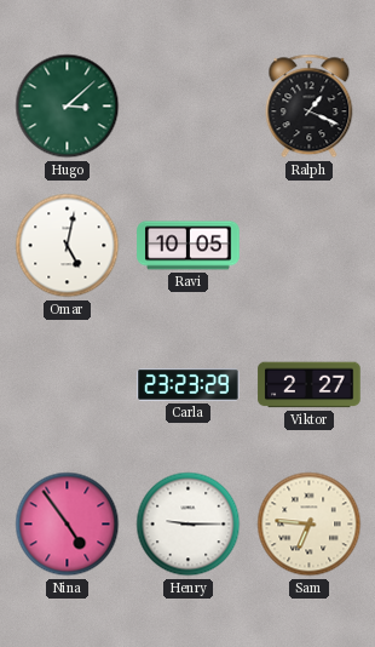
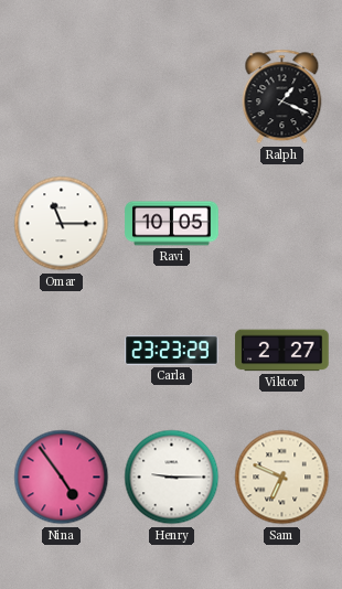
Hugo: 3:08 -> none
Omar: 5:02 -> 11:15
Sam: 6:46 -> 6:49
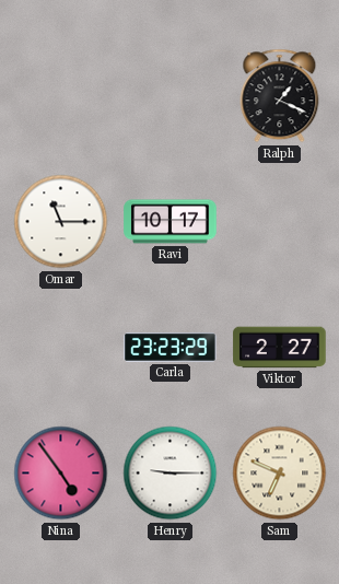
Ravi: 10:05 -> 10:17
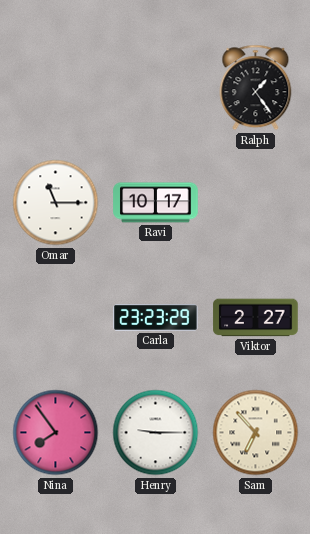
Ralph: 1:19 -> 1:24
Nina: 4:54 -> 7:54
Sam: 6:49 -> 6:53
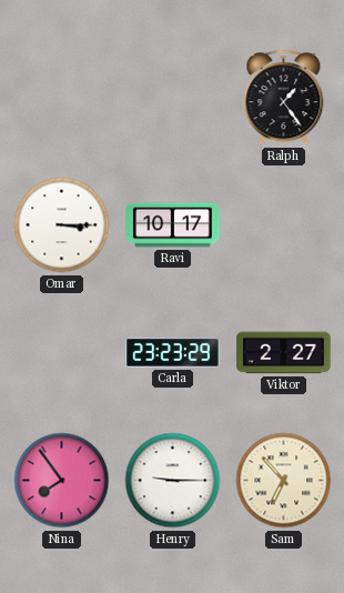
Omar: 11:15 -> 3:15
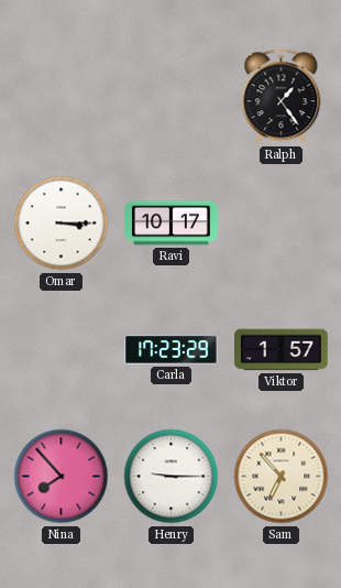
Carla: 23:23 -> 17:23
Viktor: 2:27 -> 1:57
Nina: 7:54 -> 7:53
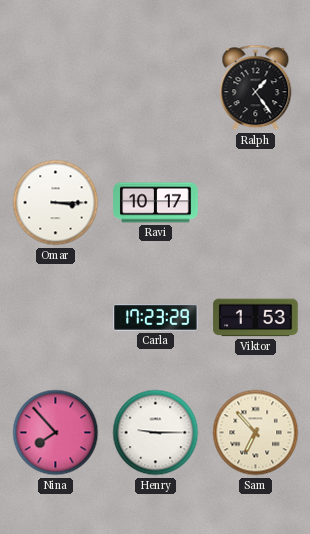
Viktor: 1:57 -> 1:53
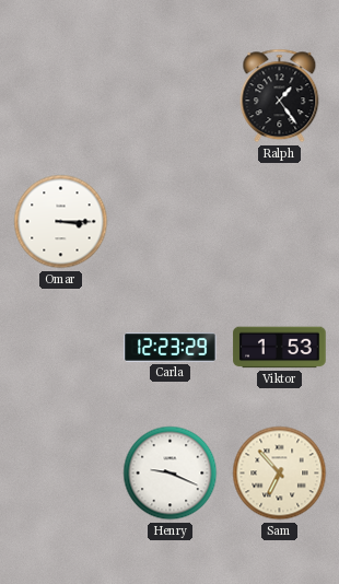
Ravi: 10:17 -> none
Carla: 17:23 -> 12:23
Nina: 7:53 -> none
Henry: 9:15 -> 9:19
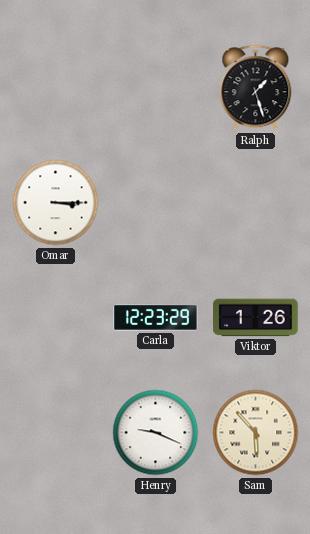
Ralph: 1:24 -> 1:27
Viktor: 1:53 -> 1:26
Sam: 6:53 -> 5:53
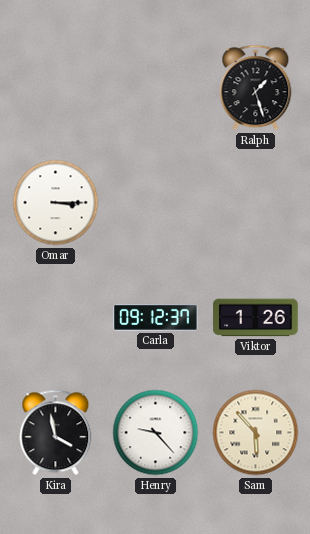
Carla: 12:23 -> 09:12
Kira: none -> 3:58
Henry: 9:19 -> 9:23
